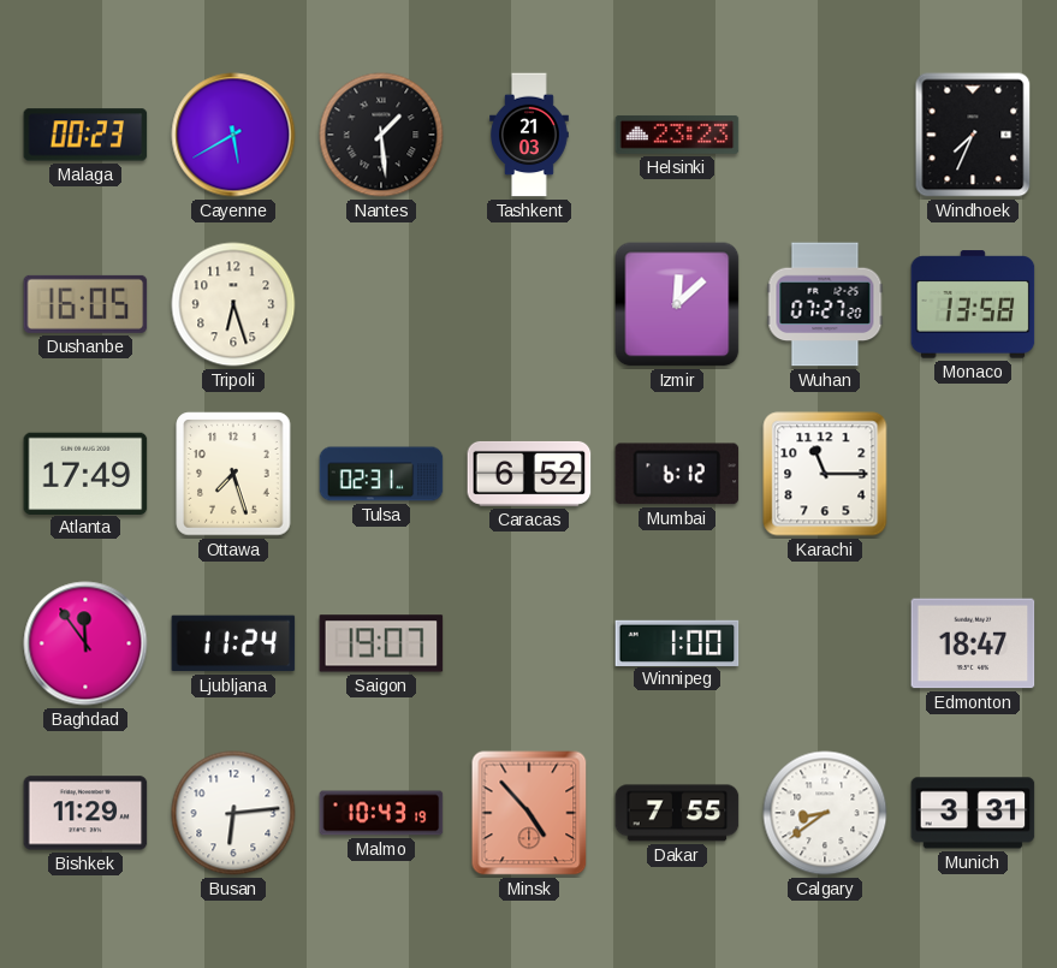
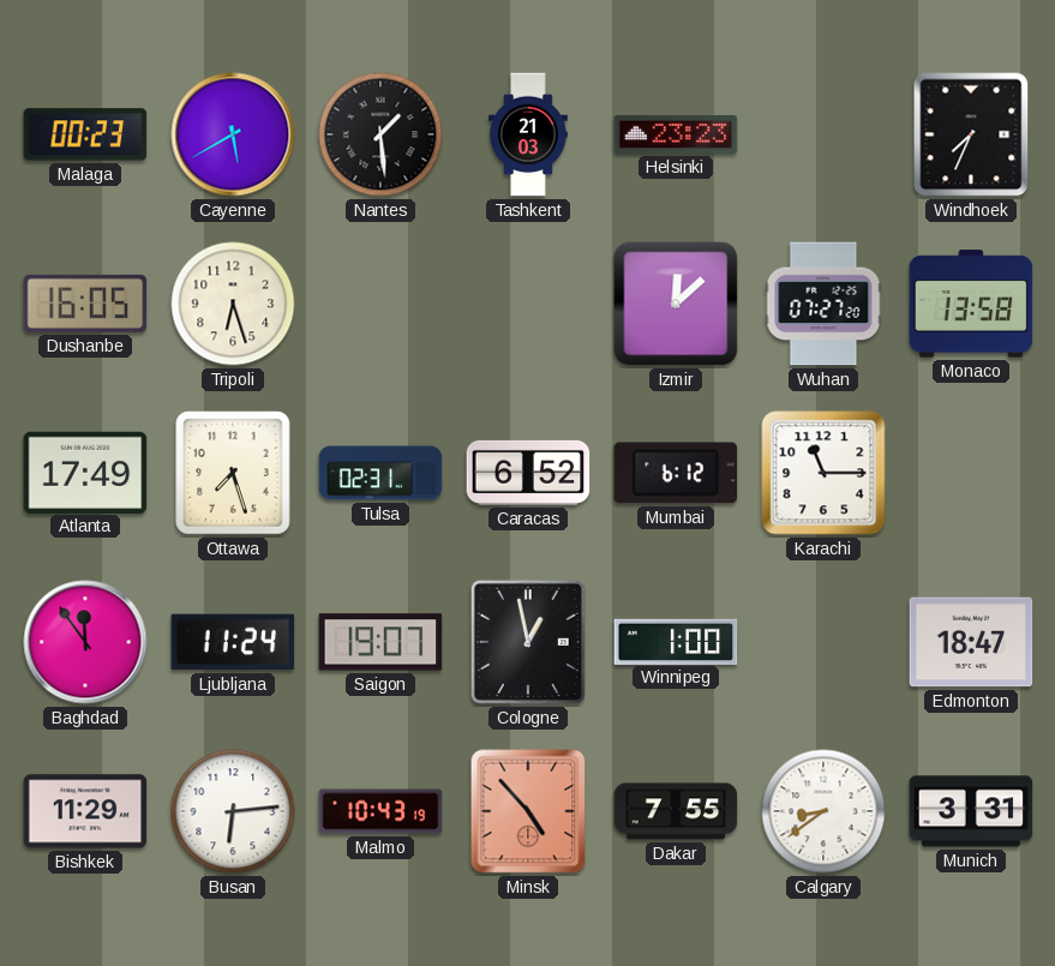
Cologne: none -> 12:58
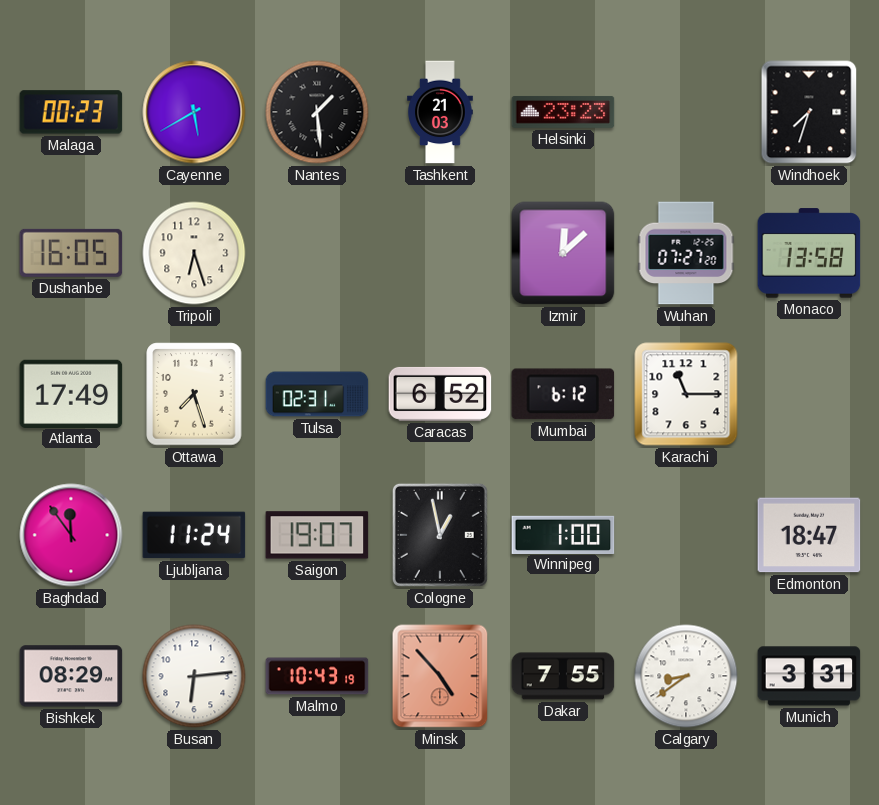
Windhoek: 7:34 -> 7:33
Bishkek: 11:29 -> 08:29
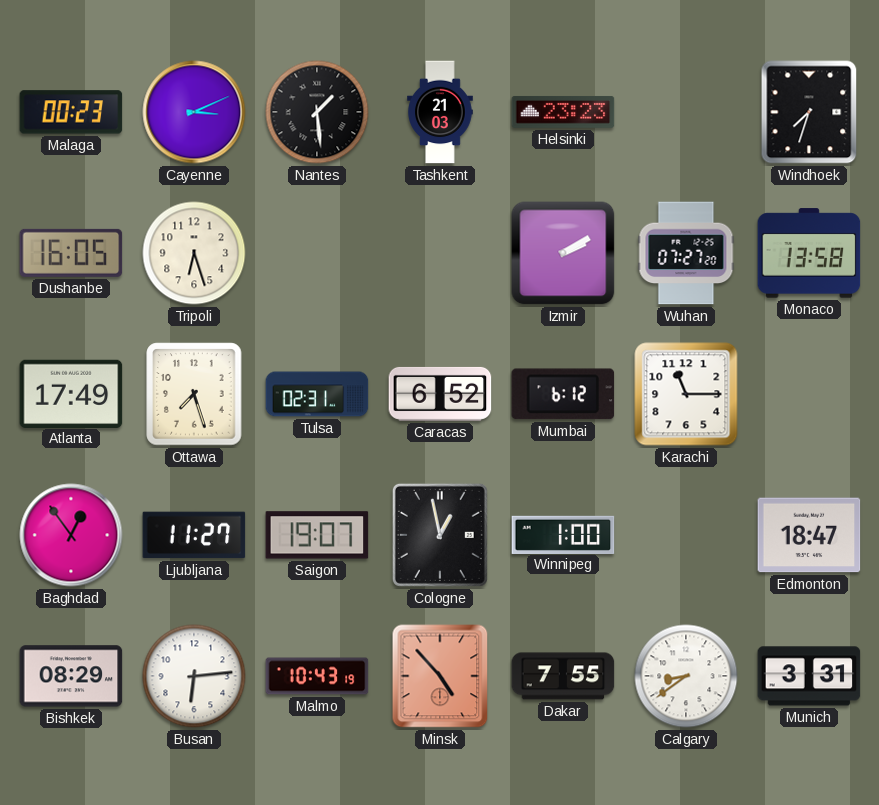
Cayenne: 5:40 -> 3:11
Izmir: 12:08 -> 2:10
Baghdad: 11:54 -> 12:54
Ljubljana: 11:24 -> 11:27
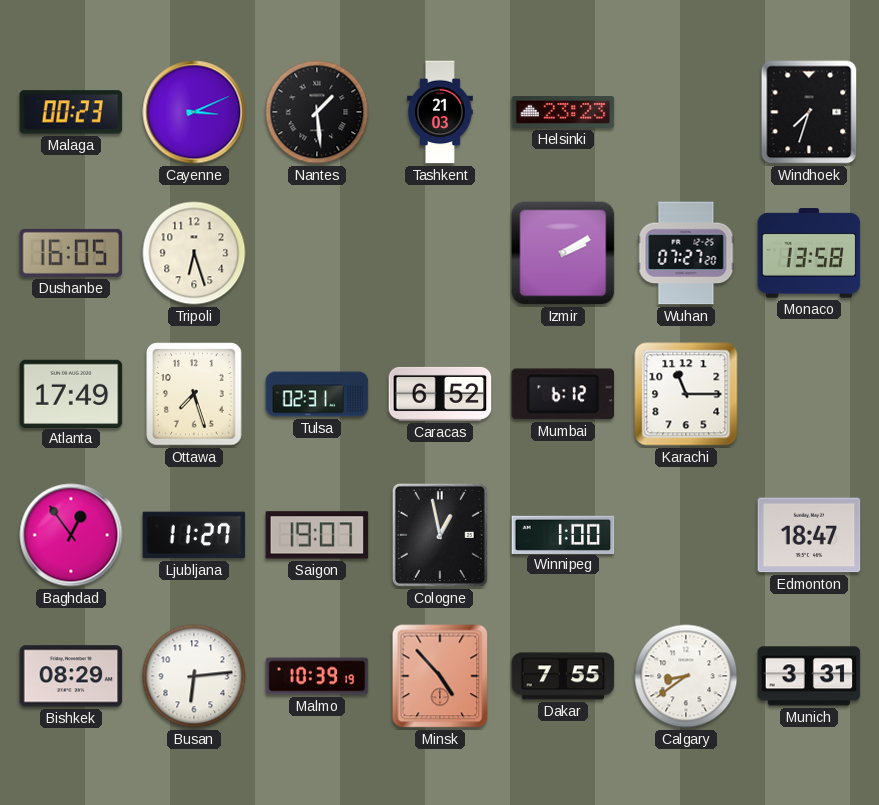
Malmo: 10:43 -> 10:39
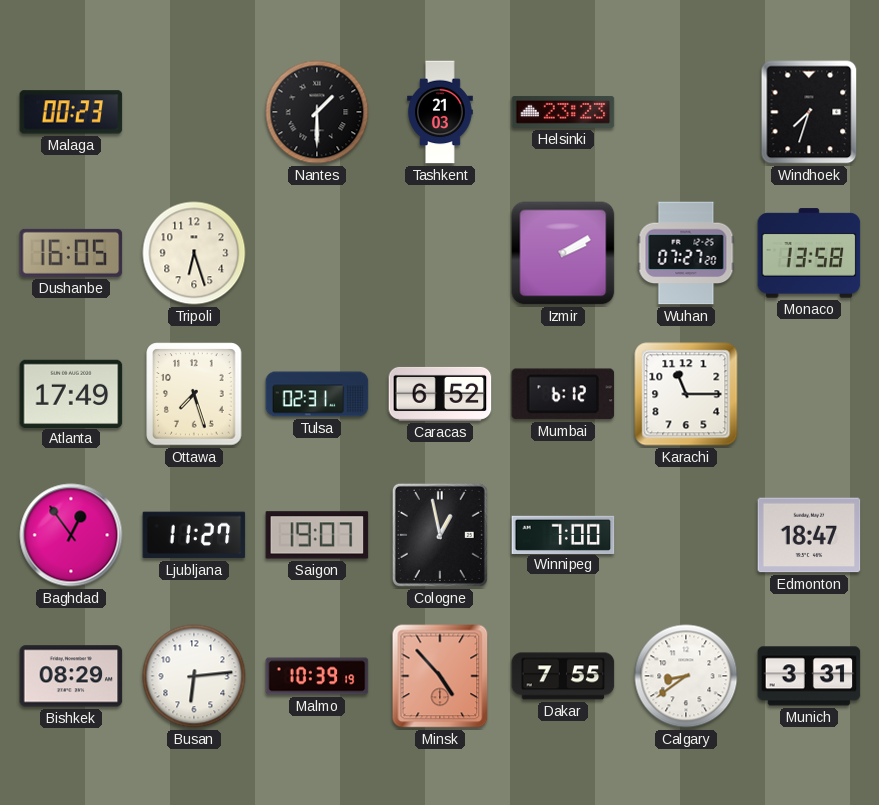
Cayenne: 3:11 -> none
Nantes: 1:29 -> 1:30
Winnipeg: 1:00 -> 7:00
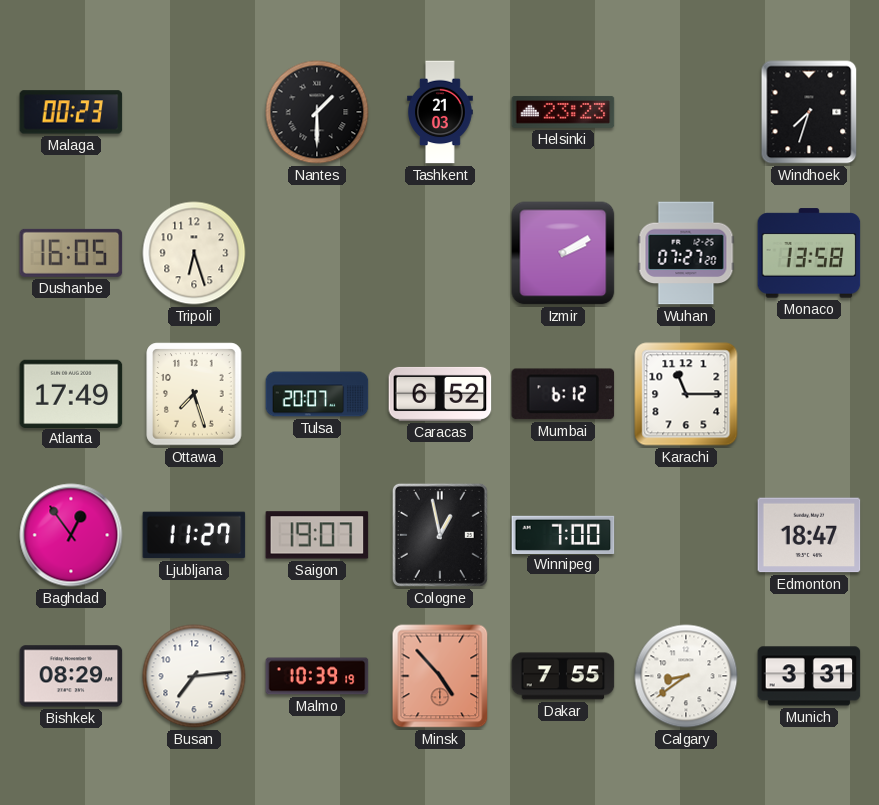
Tulsa: 02:31 -> 20:07
Busan: 6:14 -> 7:14
